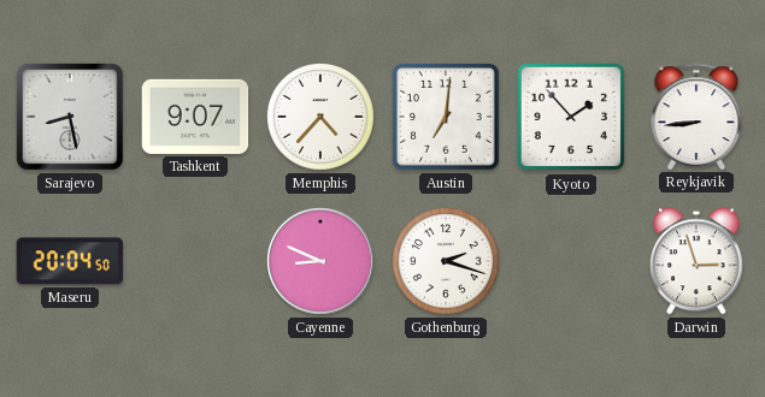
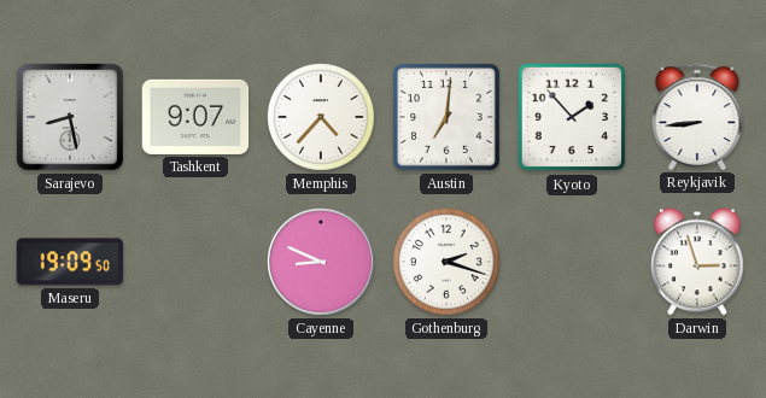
Maseru: 20:04 -> 19:09
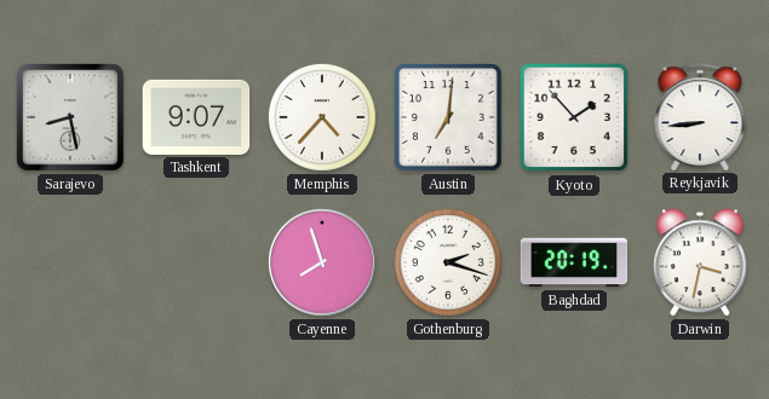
Maseru: 19:09 -> none
Cayenne: 8:49 -> 7:57
Baghdad: none -> 20:19
Darwin: 2:57 -> 3:32
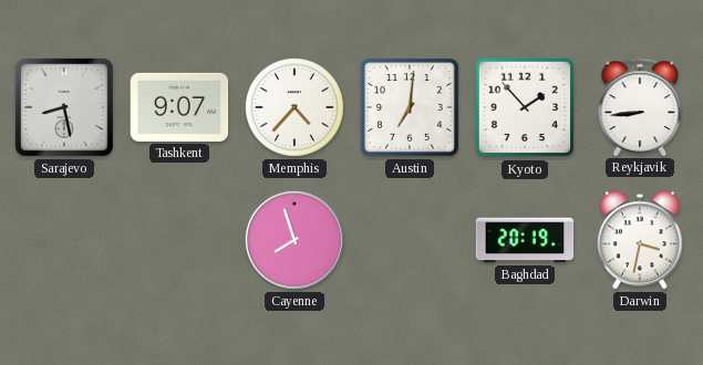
Gothenburg: 2:18 -> none
